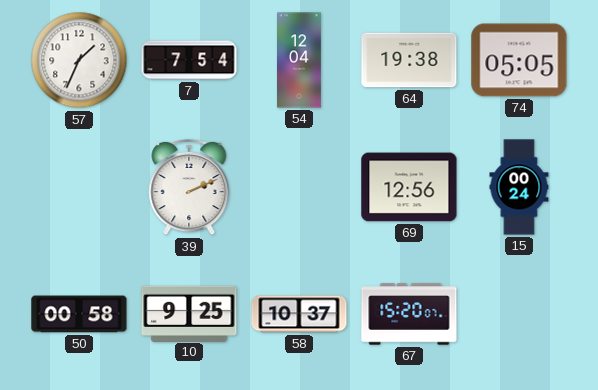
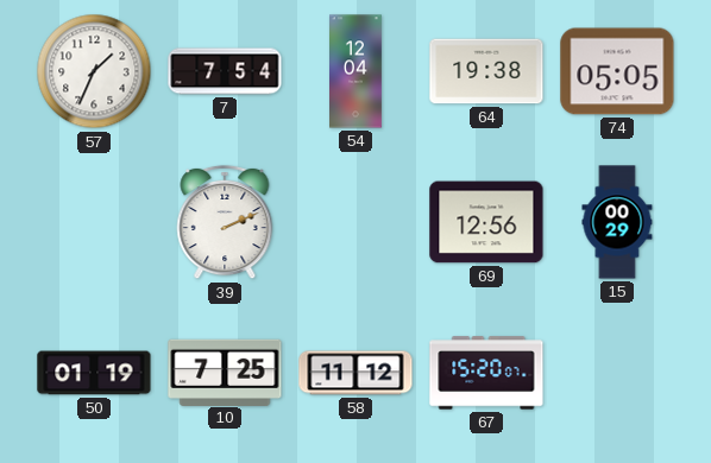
15: 00:24 -> 00:29
50: 00:58 -> 01:19
10: 9:25 -> 7:25
58: 10:37 -> 11:12
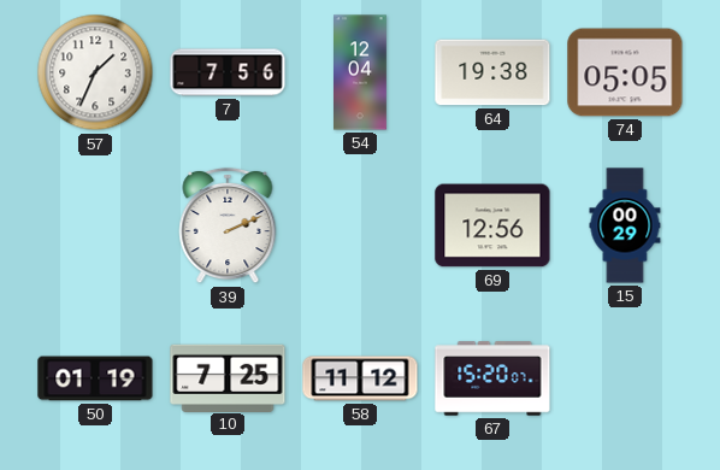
7: 7:54 -> 7:56
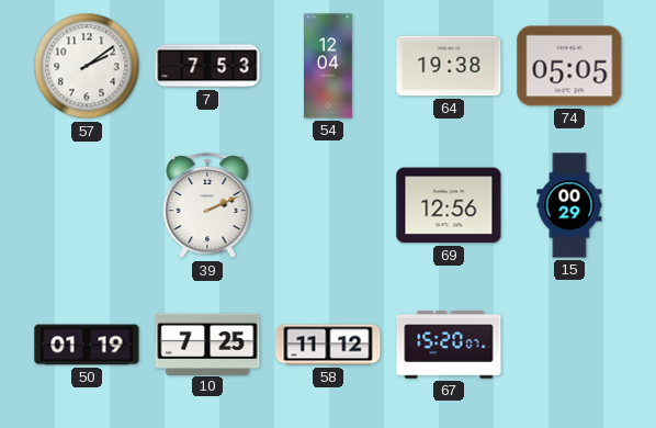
57: 1:34 -> 2:09
7: 7:56 -> 7:53
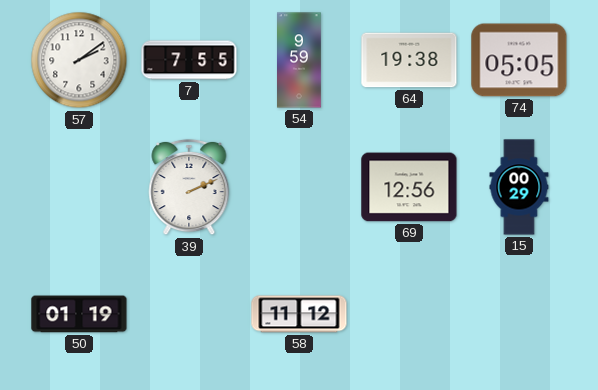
7: 7:53 -> 7:55
54: 12:04 -> 9:59
10: 7:25 -> none
67: 15:20 -> none
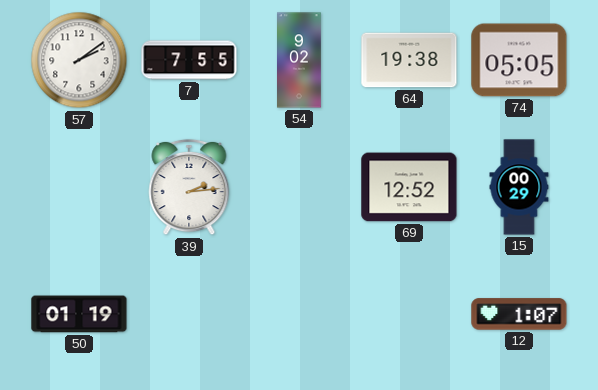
54: 9:59 -> 9:02
39: 2:11 -> 2:14
69: 12:56 -> 12:52
58: 11:12 -> none
12: none -> 1:07
